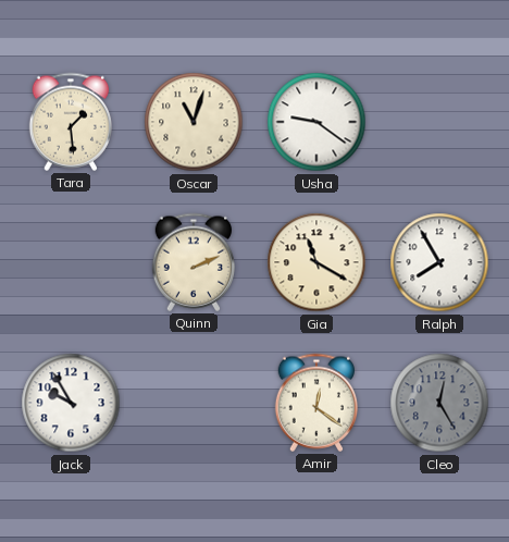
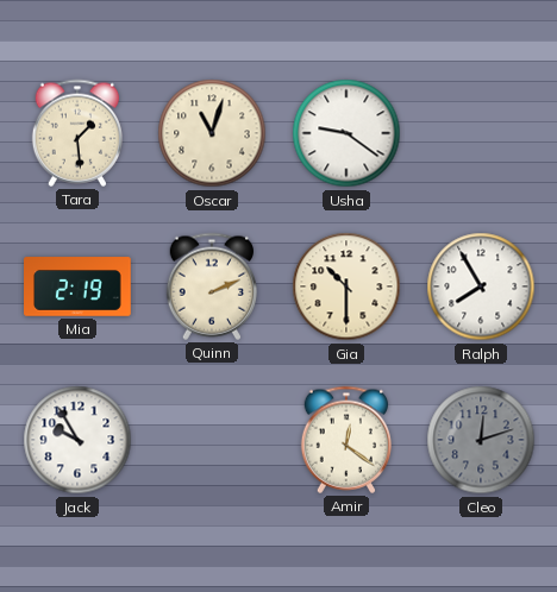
Mia: none -> 2:19
Gia: 11:20 -> 10:30
Cleo: 12:25 -> 12:12
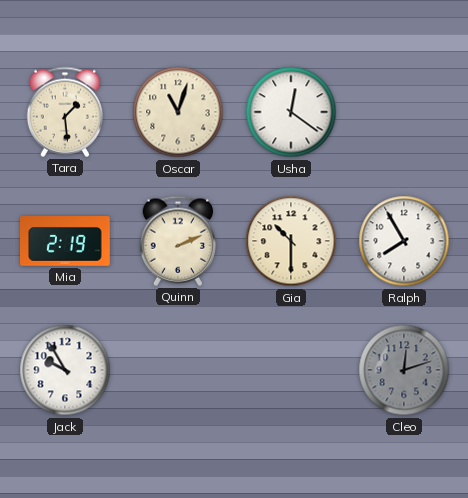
Usha: 9:21 -> 12:21
Amir: 12:21 -> none
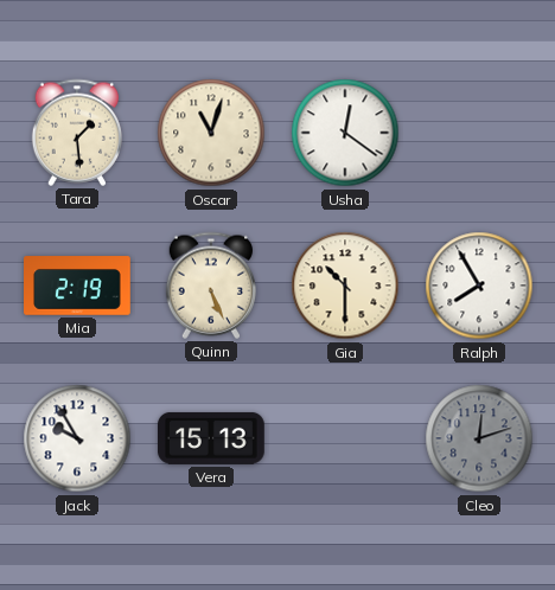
Quinn: 2:11 -> 5:26
Vera: none -> 15:13
